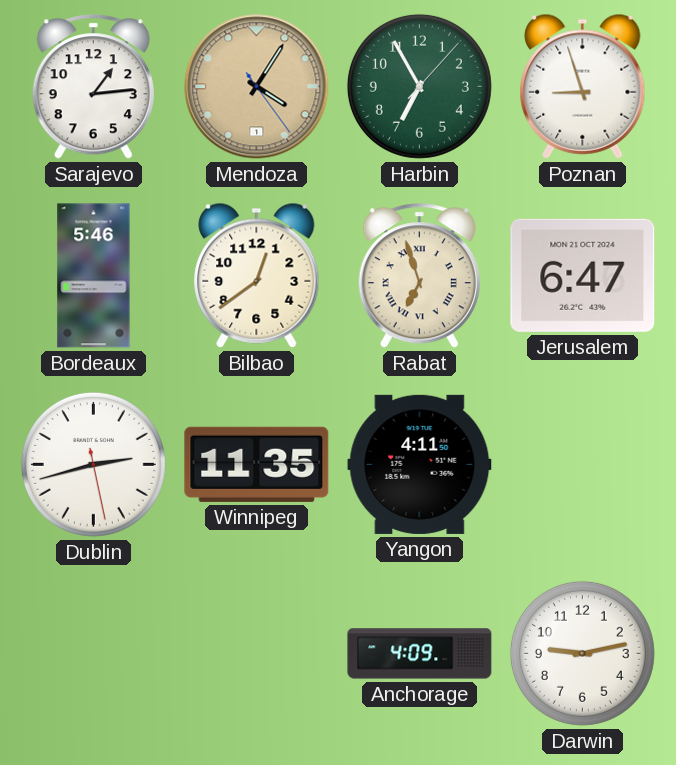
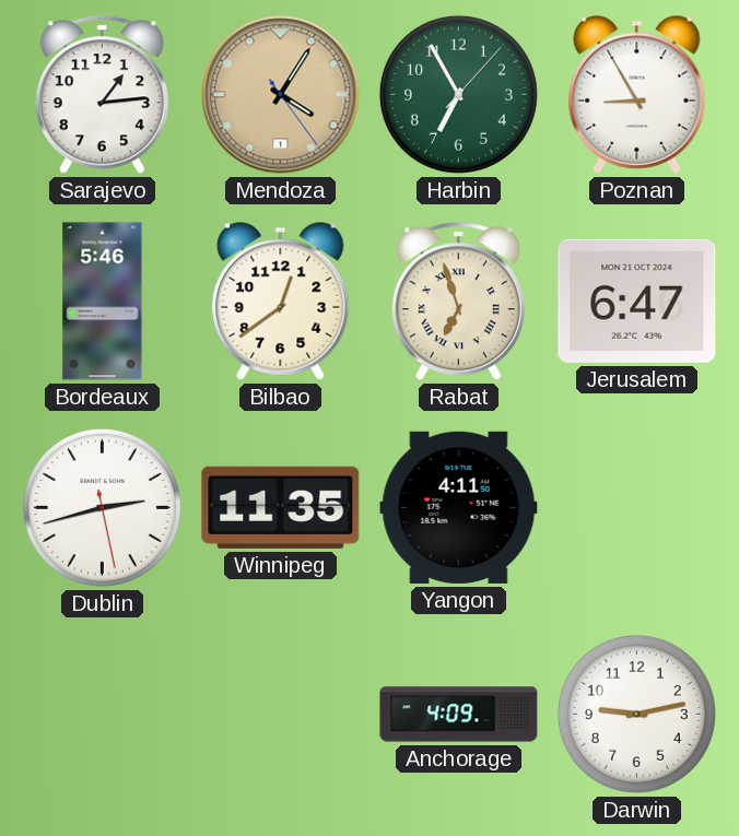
Poznan: 8:57 -> 8:55
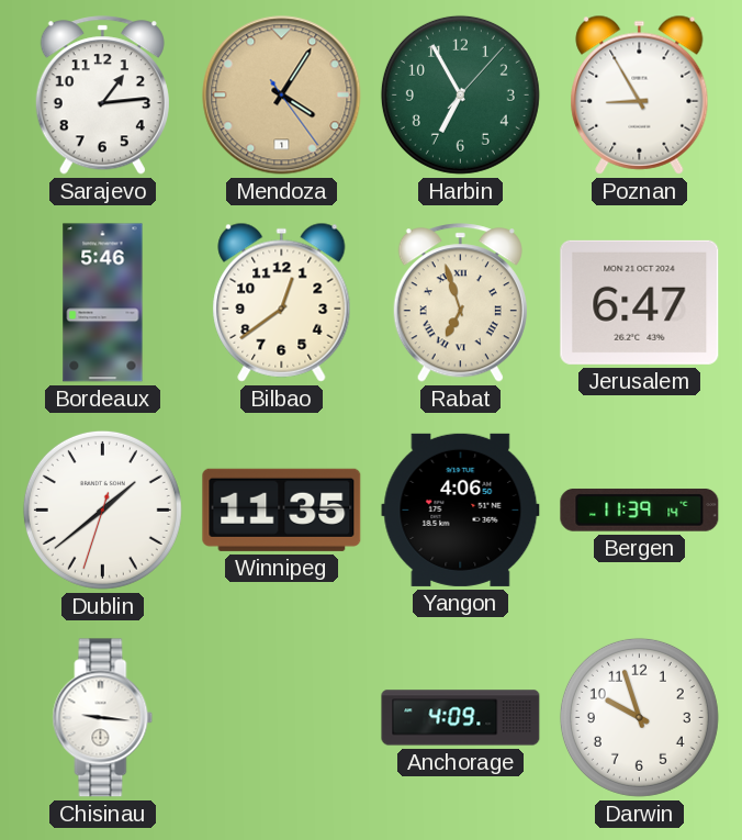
Dublin: 2:42 -> 1:38
Yangon: 4:11 -> 4:06
Bergen: none -> 11:39
Chisinau: none -> 9:16
Darwin: 9:13 -> 9:57
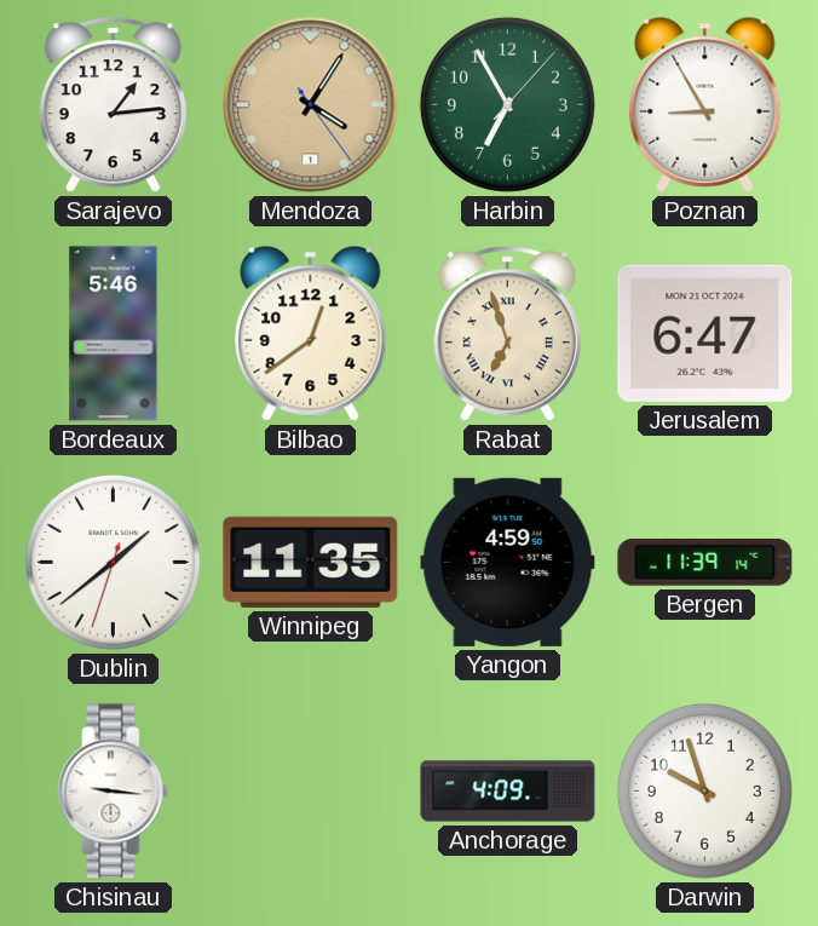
Yangon: 4:06 -> 4:59
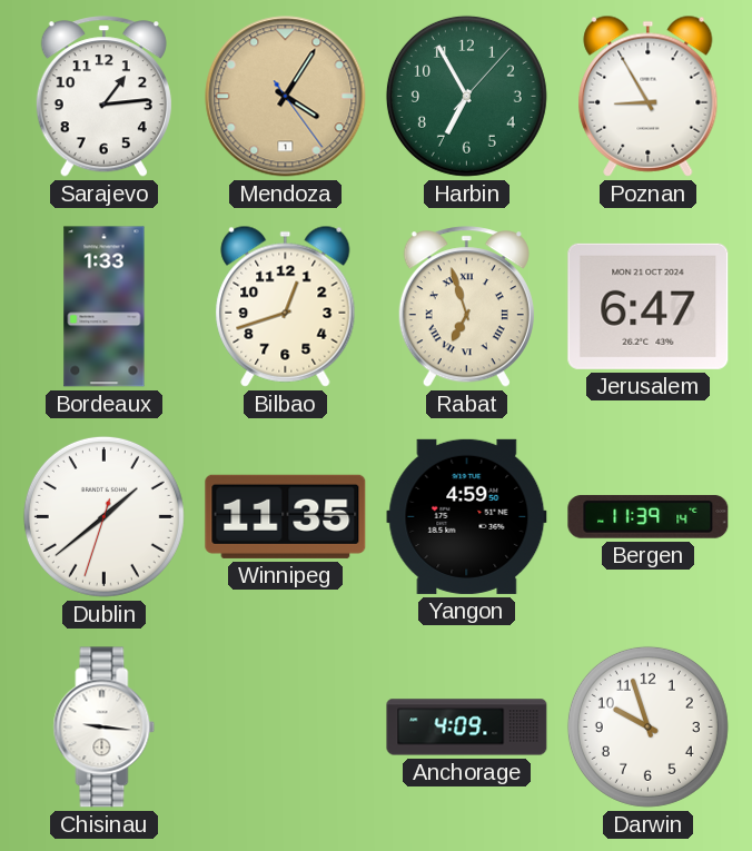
Bordeaux: 5:46 -> 1:33
Bilbao: 12:39 -> 12:42
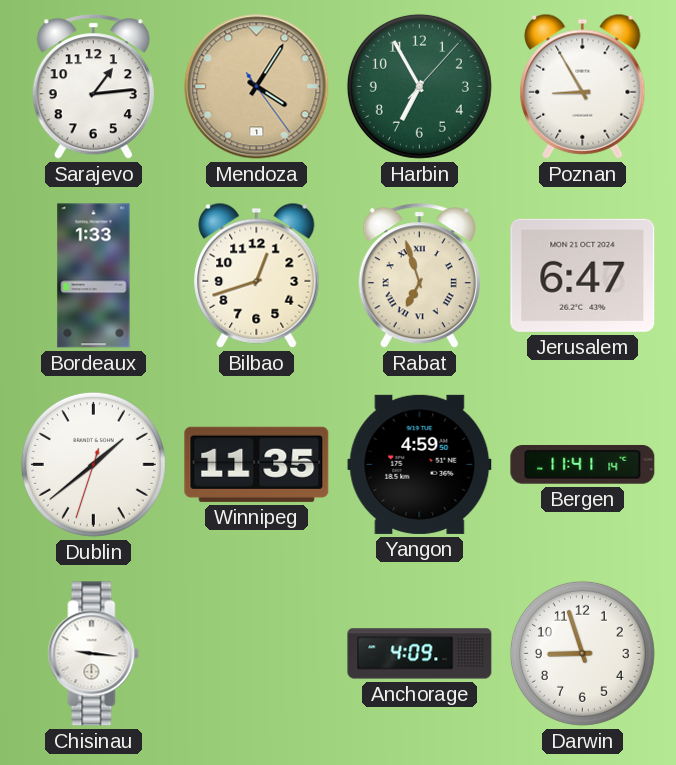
Bergen: 11:39 -> 11:41
Darwin: 9:57 -> 8:57
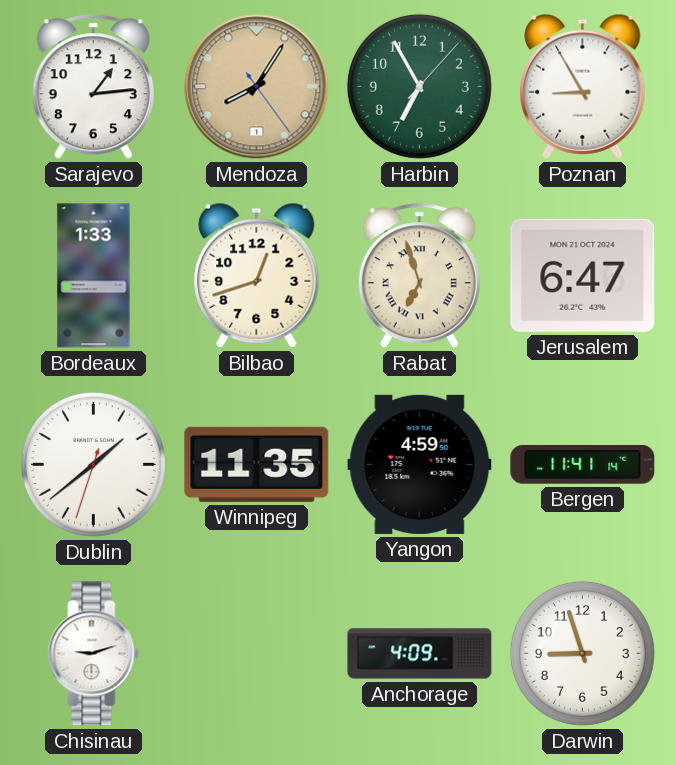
Mendoza: 4:05 -> 8:05
Chisinau: 9:16 -> 9:12
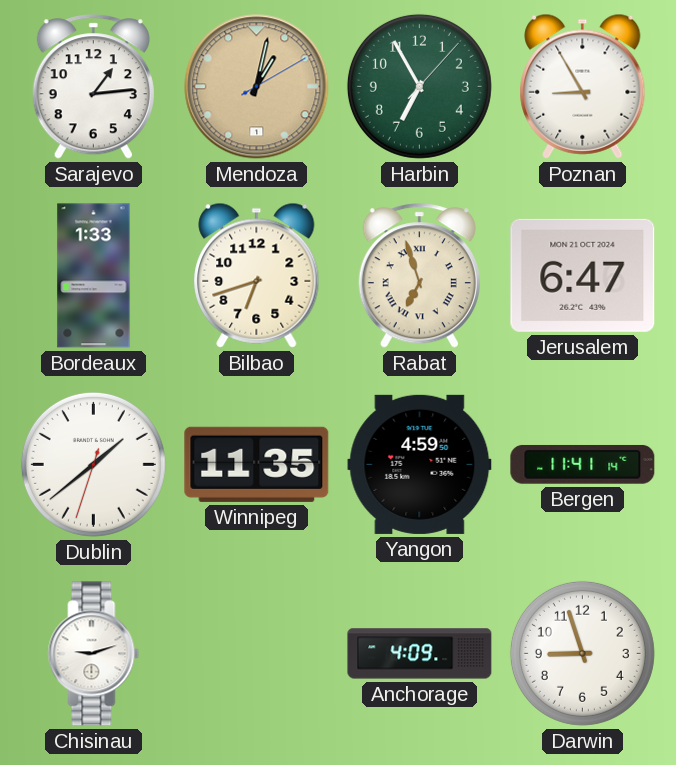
Mendoza: 8:05 -> 1:02
Bilbao: 12:42 -> 6:42
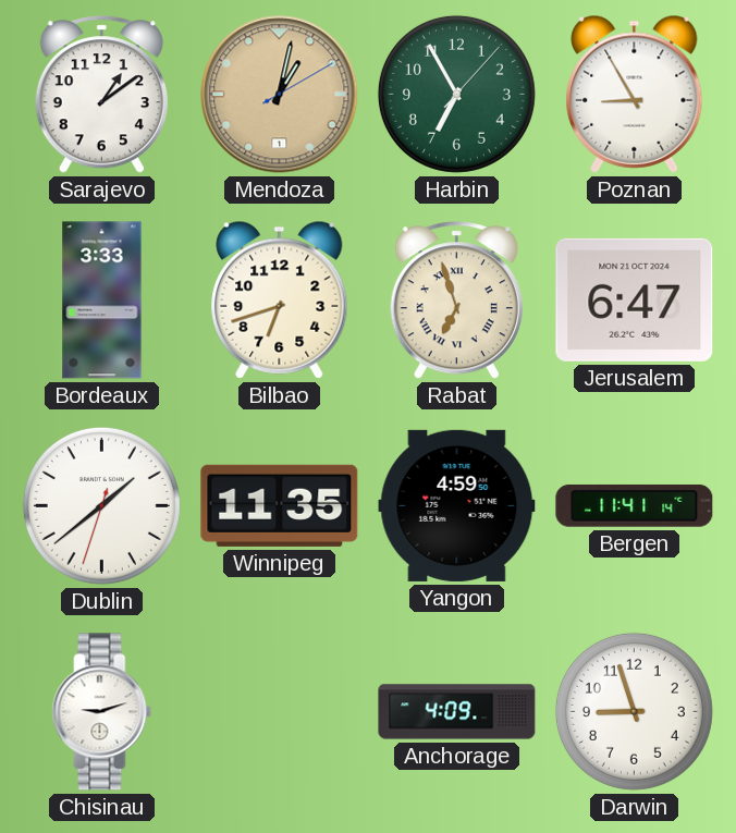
Sarajevo: 1:14 -> 1:09
Bordeaux: 1:33 -> 3:33
